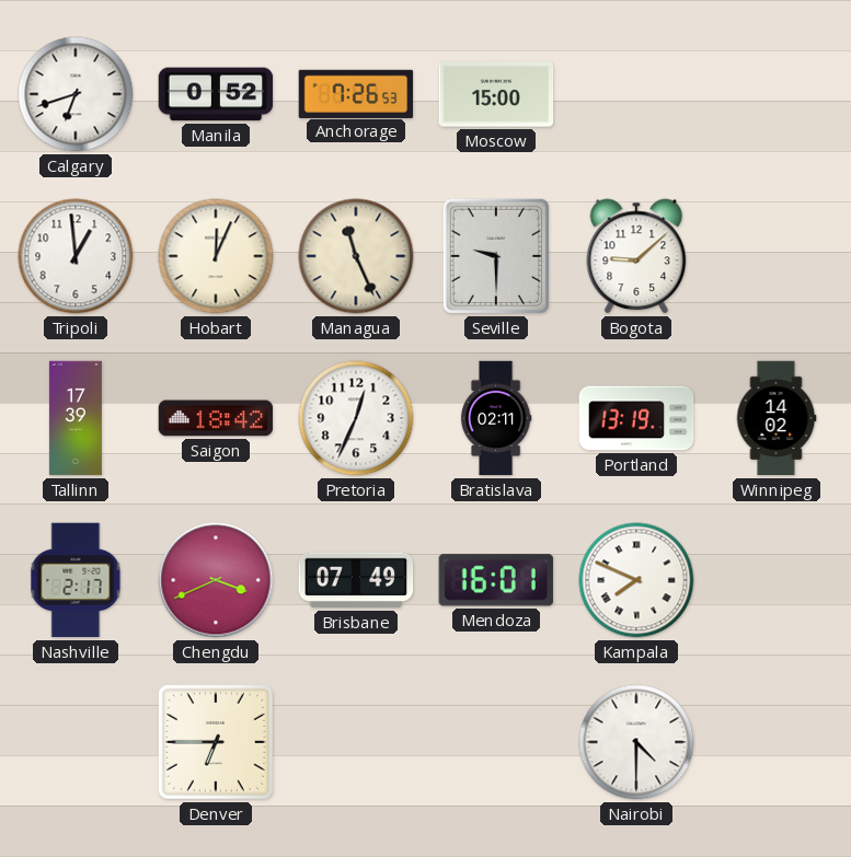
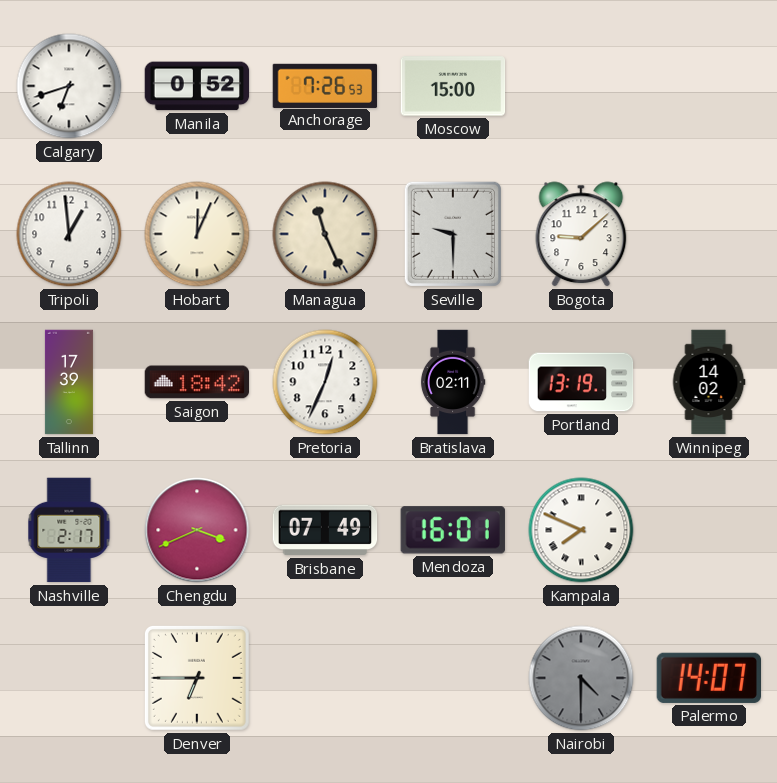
Nairobi dial: white -> grey
Palermo: none -> 14:07
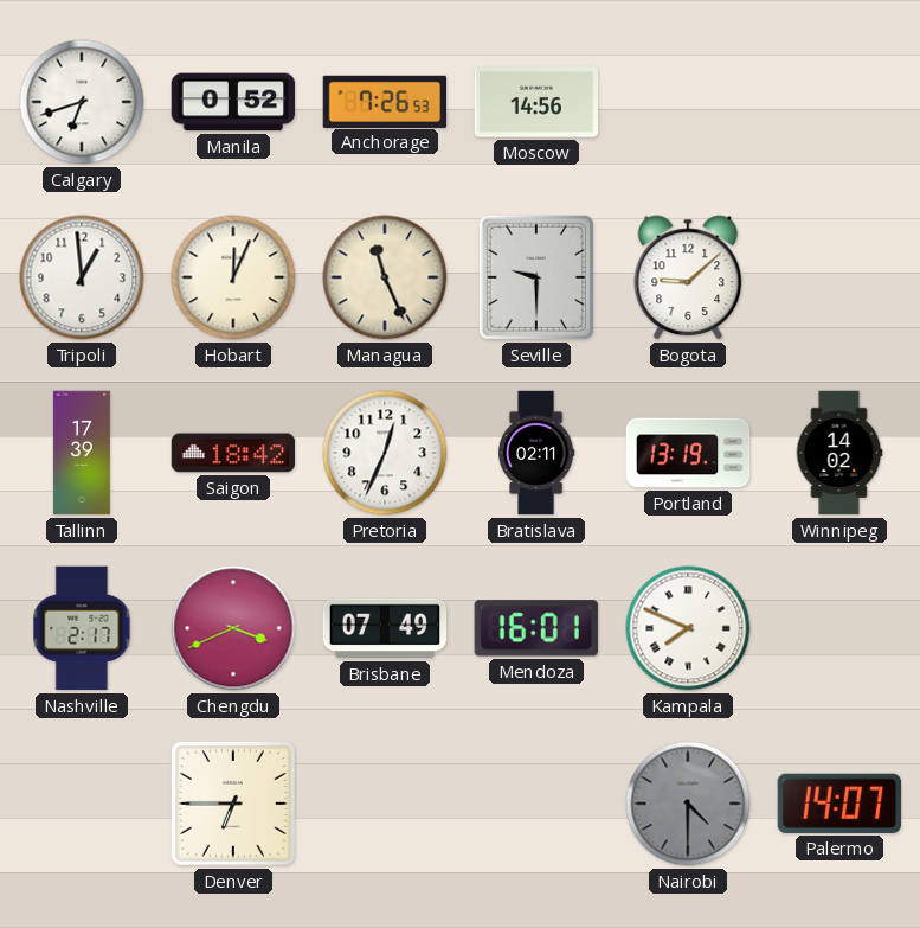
Moscow: 15:00 -> 14:56
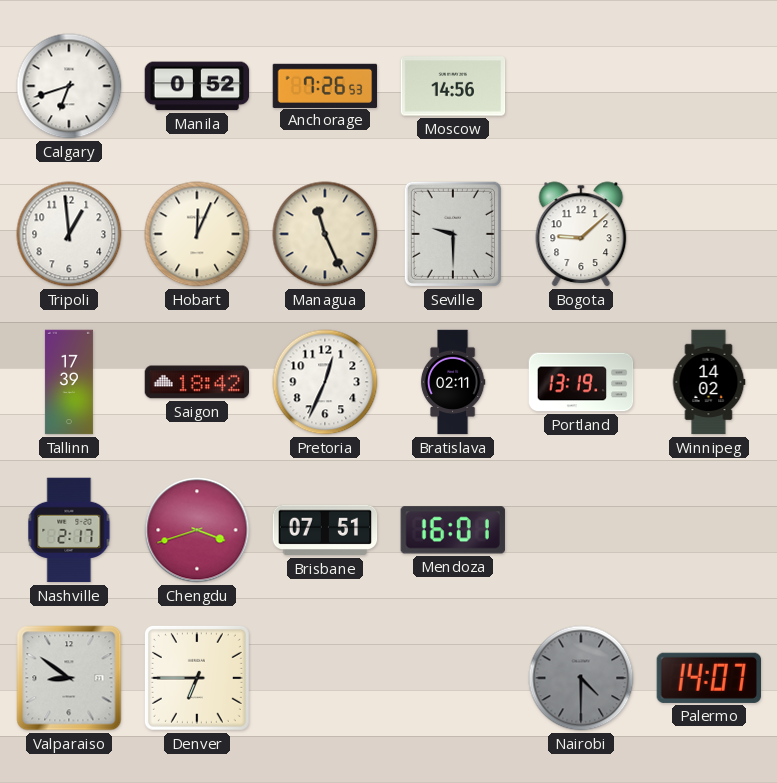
Chengdu: 3:41 -> 3:42
Brisbane: 07:49 -> 07:51
Kampala: 7:49 -> none
Valparaiso: none -> 8:51
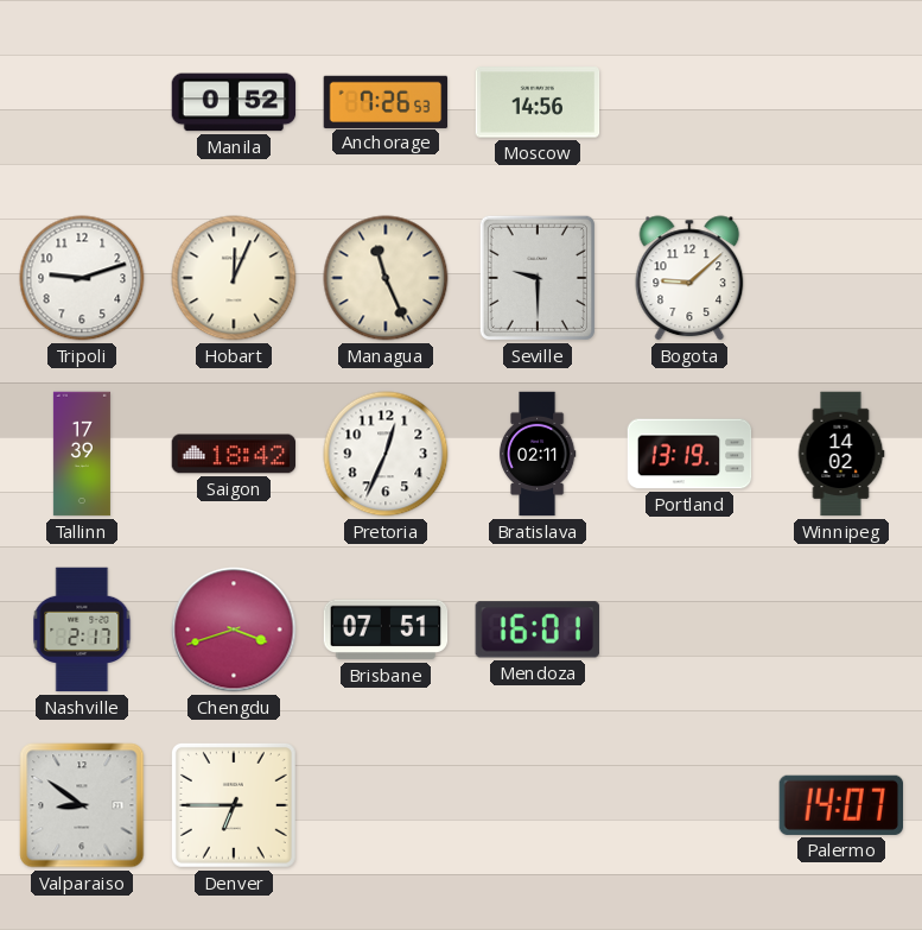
Calgary: 6:42 -> none
Tripoli: 12:59 -> 9:12
Nairobi: 4:30 -> none
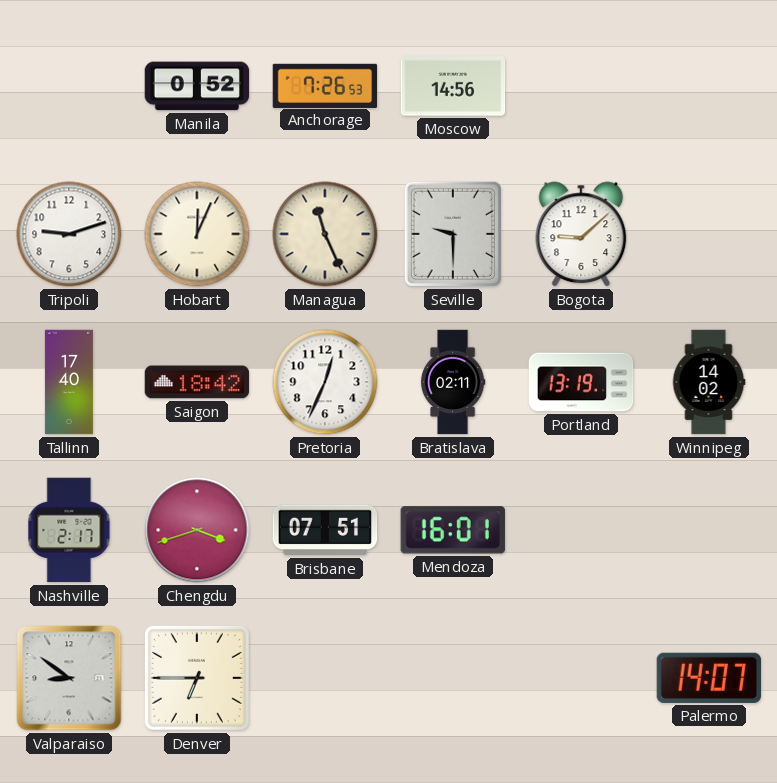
Tallinn: 17:39 -> 17:40
